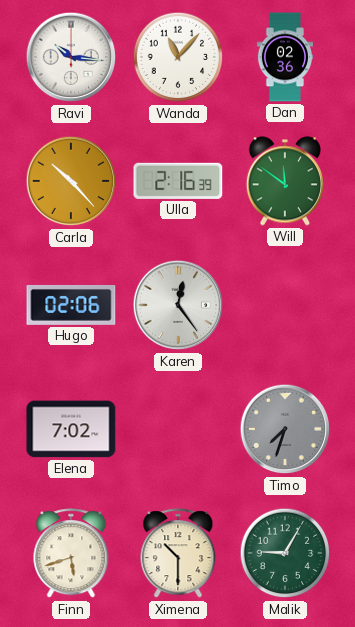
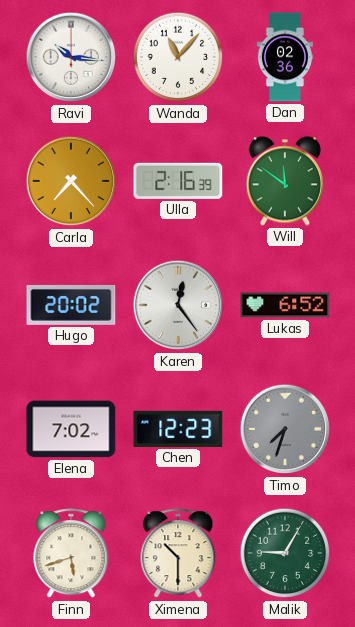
Carla: 10:23 -> 7:23
Hugo: 02:06 -> 20:02
Lukas: none -> 6:52
Chen: none -> 12:23
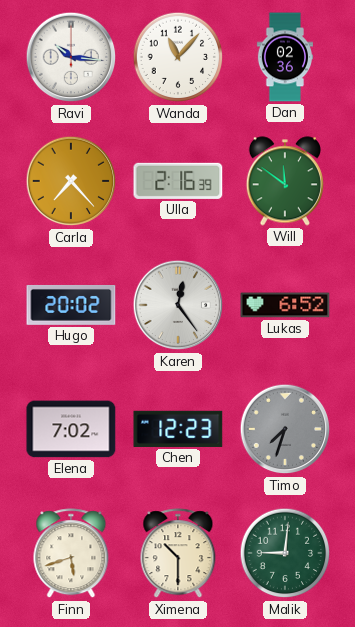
Malik: 9:05 -> 9:01
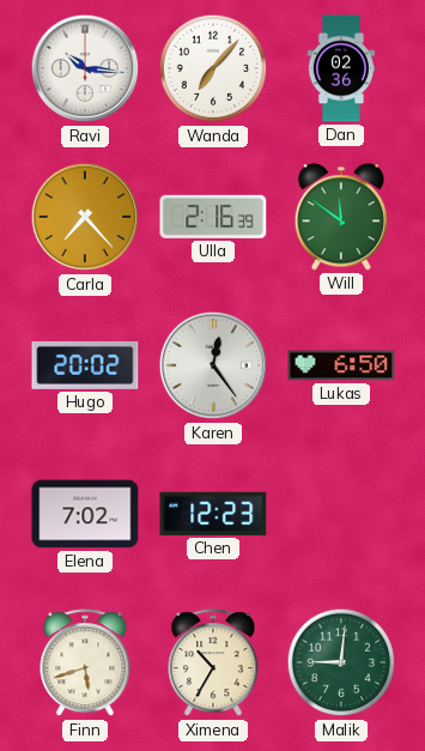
Wanda: 11:07 -> 7:07
Lukas: 6:52 -> 6:50
Timo: 7:33 -> none
Ximena: 10:30 -> 10:35
